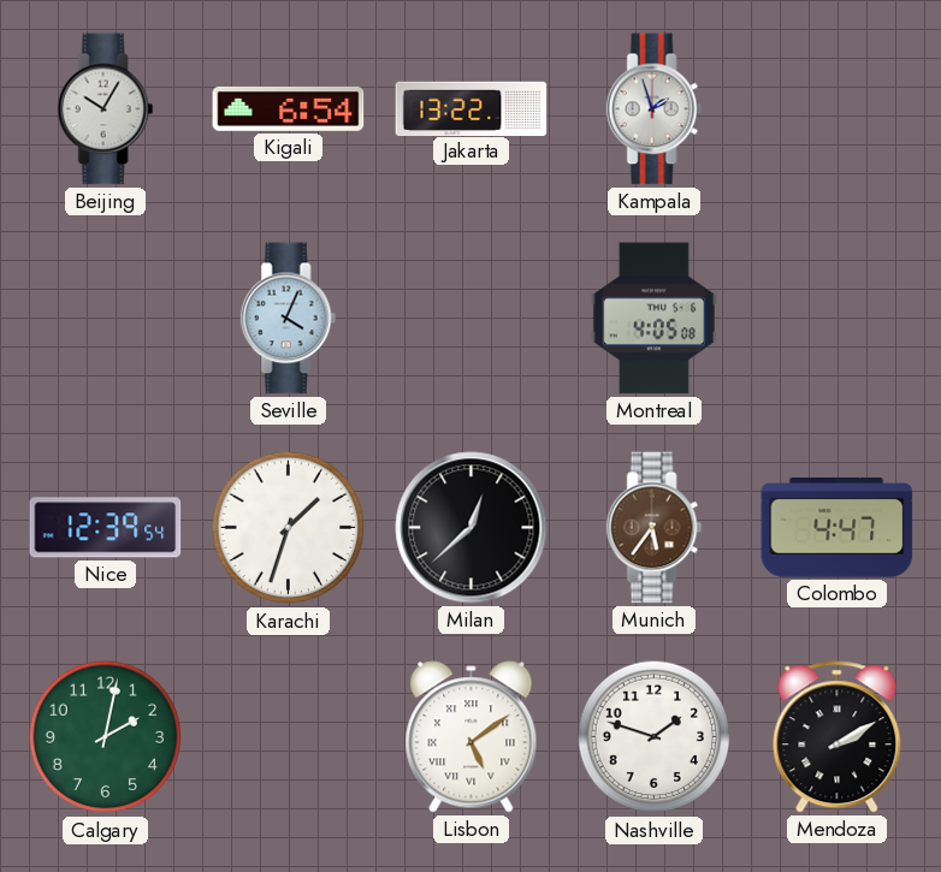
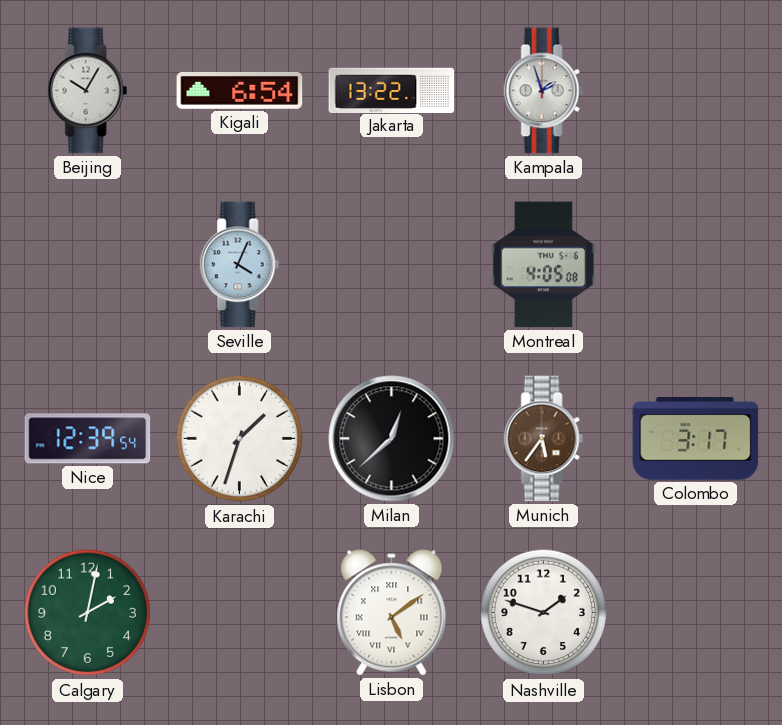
Colombo: 4:47 -> 3:17
Mendoza: 2:10 -> none
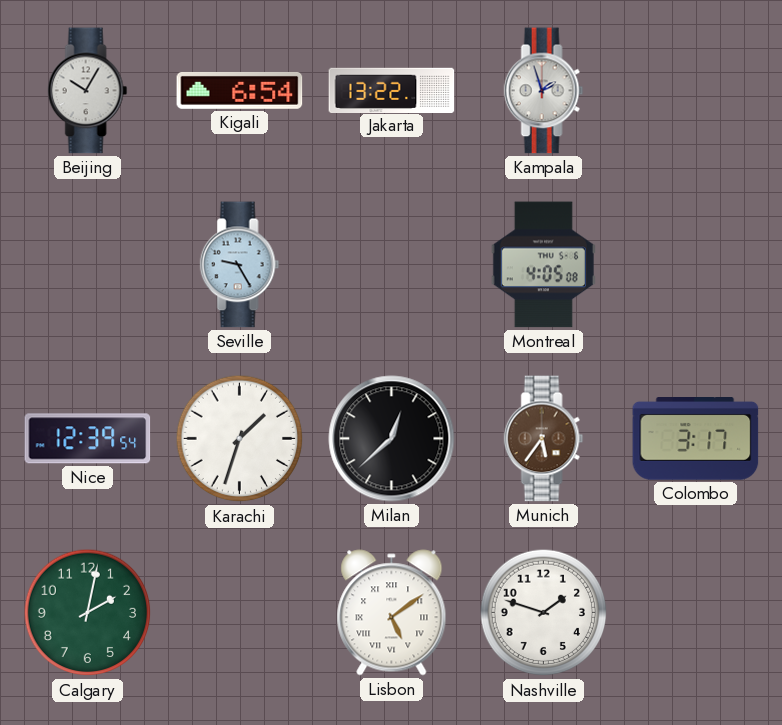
Seville: 4:04 -> 9:25
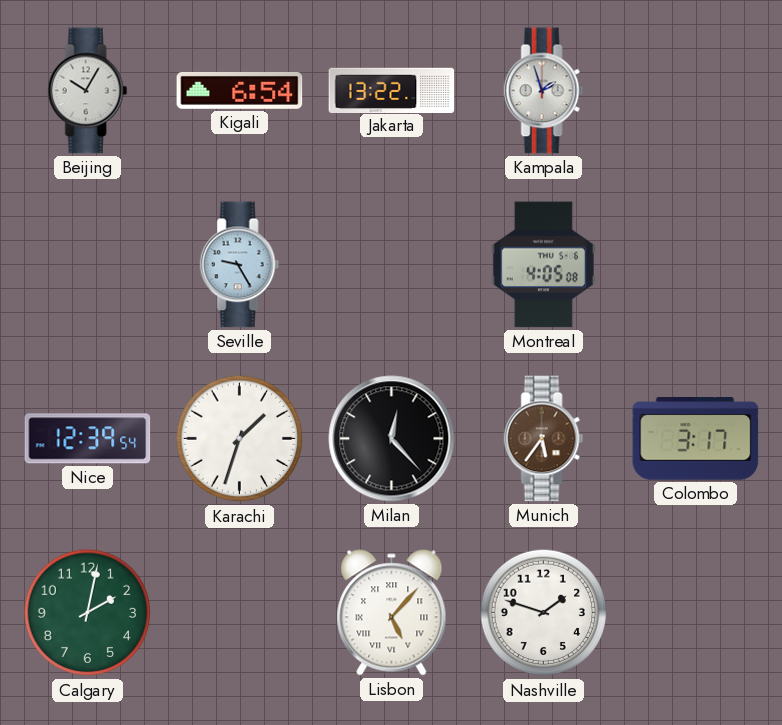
Milan: 12:38 -> 12:23
Lisbon: 5:09 -> 5:07
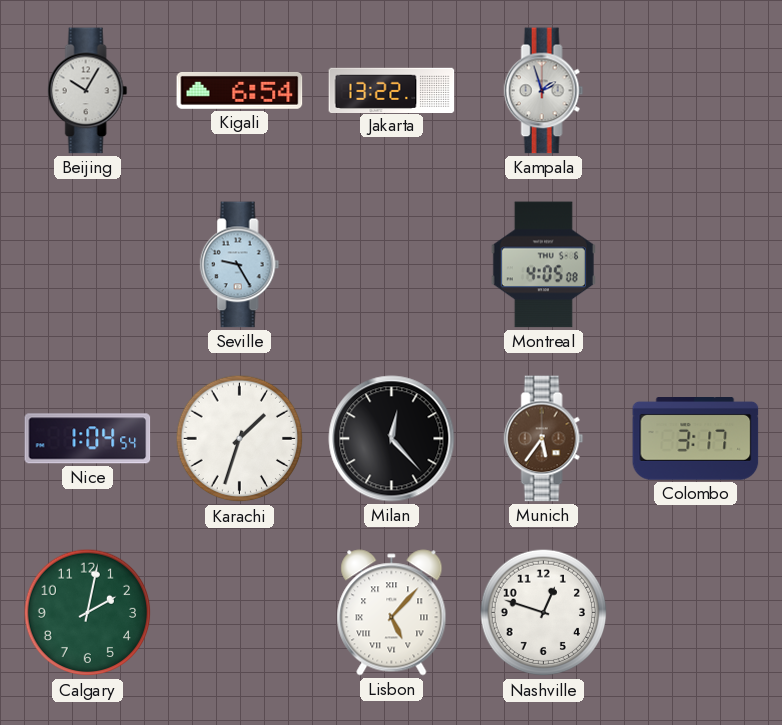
Nice: 12:39 -> 1:04
Nashville: 1:48 -> 12:48
